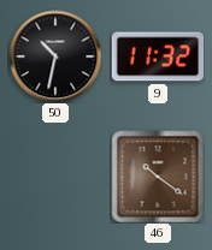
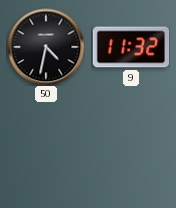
50: 10:32 -> 4:32
46: 10:21 -> none
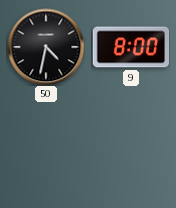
9: 11:32 -> 8:00
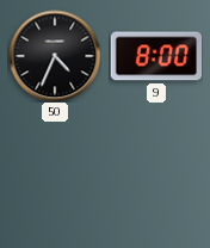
50: 4:32 -> 4:34
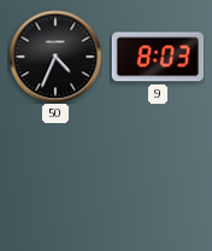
9: 8:00 -> 8:03
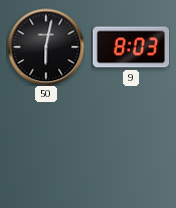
50: 4:34 -> 6:02
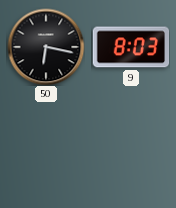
50: 6:02 -> 6:17
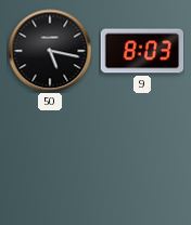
50: 6:17 -> 5:17
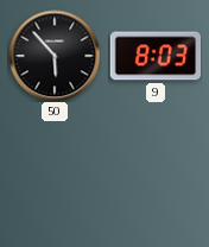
50: 5:17 -> 5:53
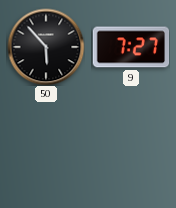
9: 8:03 -> 7:27
